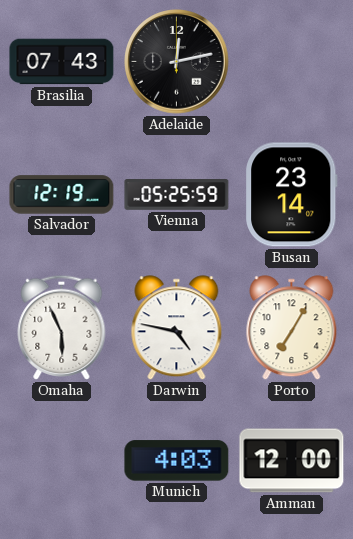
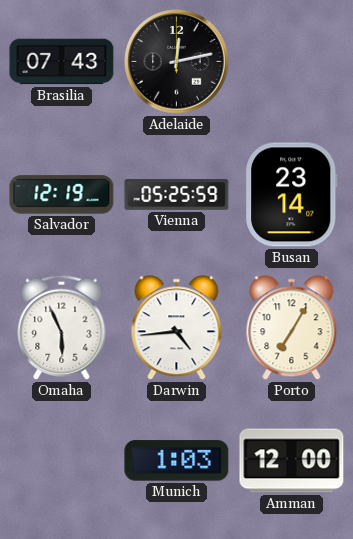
Darwin: 4:47 -> 4:44
Munich: 4:03 -> 1:03
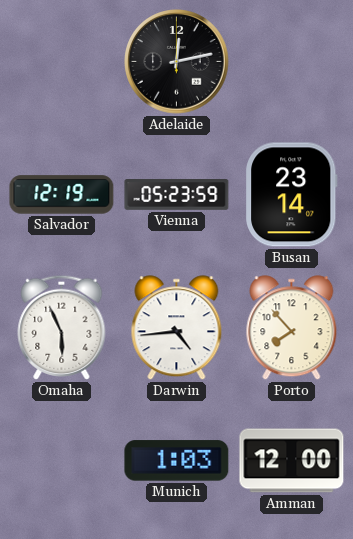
Brasilia: 07:43 -> none
Vienna: 05:25 -> 05:23
Porto: 7:05 -> 7:53
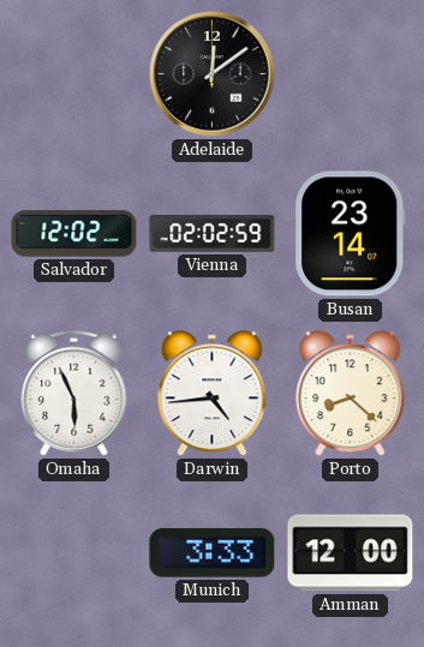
Adelaide: 12:13 -> 12:09
Salvador: 12:19 -> 12:02
Vienna: 05:23 -> 02:02
Porto: 7:53 -> 8:22
Munich: 1:03 -> 3:33
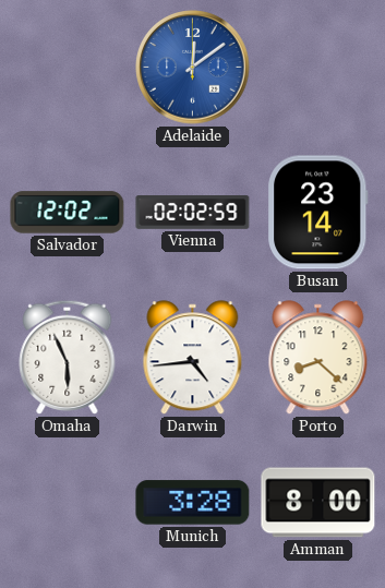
Adelaide dial: black -> blue
Munich: 3:33 -> 3:28
Amman: 12:00 -> 8:00
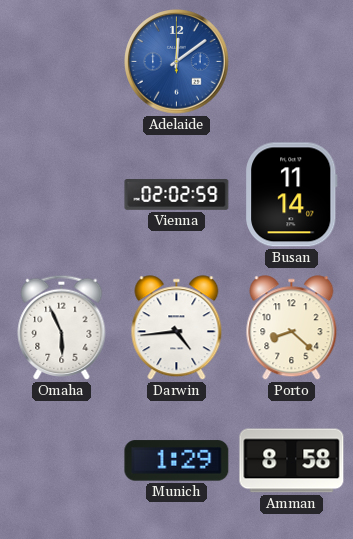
Salvador: 12:02 -> none
Busan: 23:14 -> 11:14
Munich: 3:28 -> 1:29
Amman: 8:00 -> 8:58
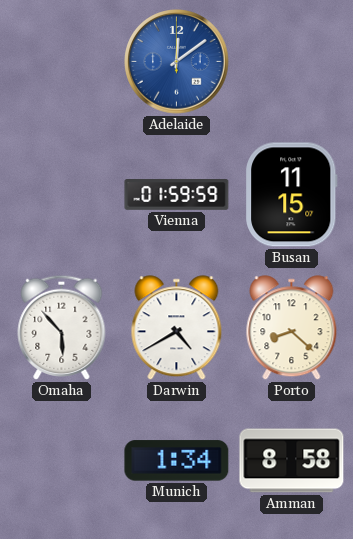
Vienna: 02:02 -> 01:59
Busan: 11:14 -> 11:15
Omaha: 5:56 -> 5:53
Darwin: 4:44 -> 4:40
Munich: 1:29 -> 1:34
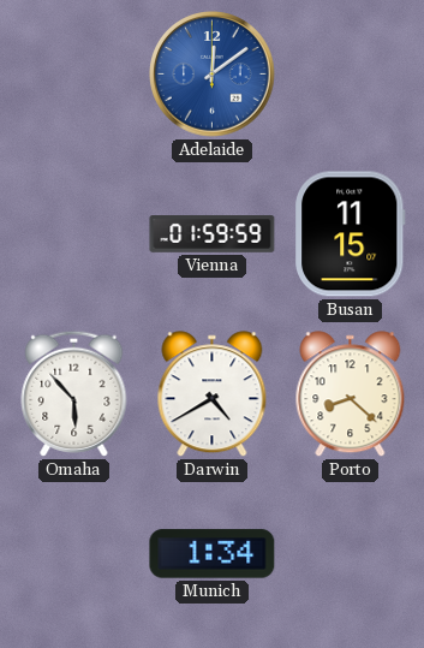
Amman: 8:58 -> none
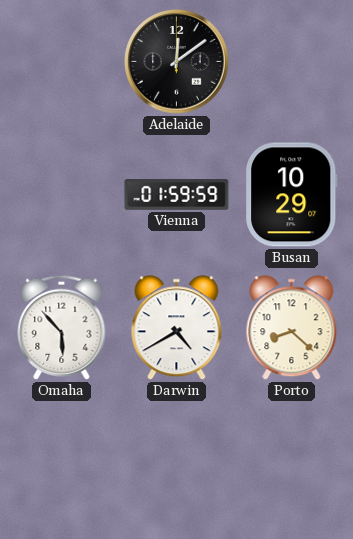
Adelaide dial: blue -> black
Busan: 11:15 -> 10:29
Munich: 1:34 -> none
